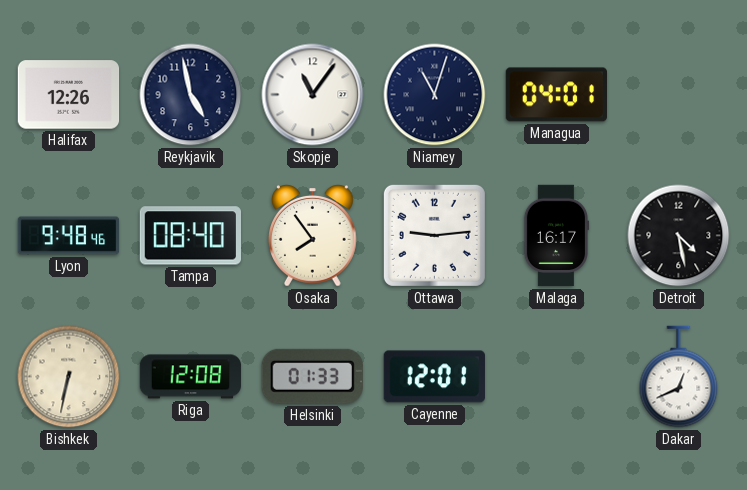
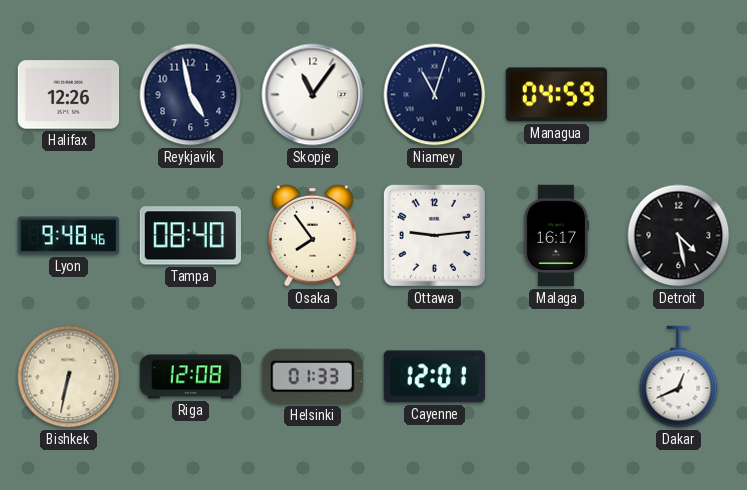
Managua: 04:01 -> 04:59
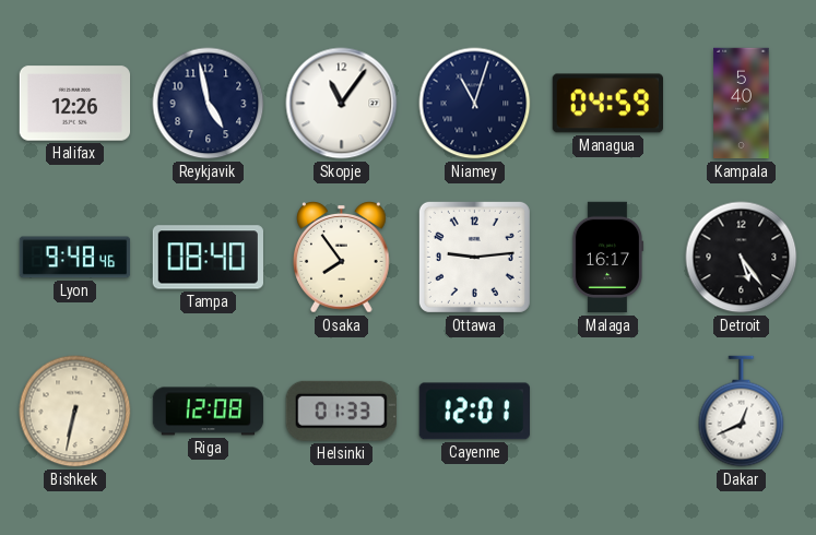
Kampala: none -> 5:40
Detroit: 4:28 -> 5:24
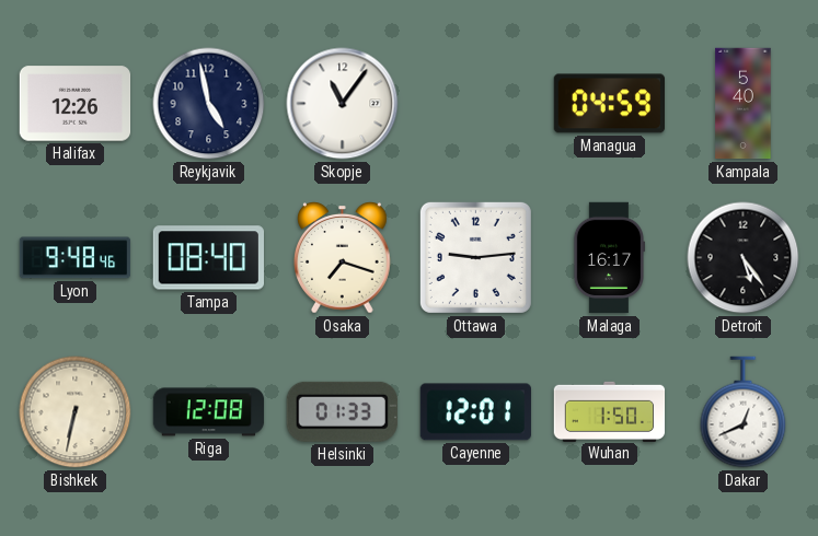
Niamey: 11:03 -> none
Osaka: 7:54 -> 7:18
Wuhan: none -> 1:50
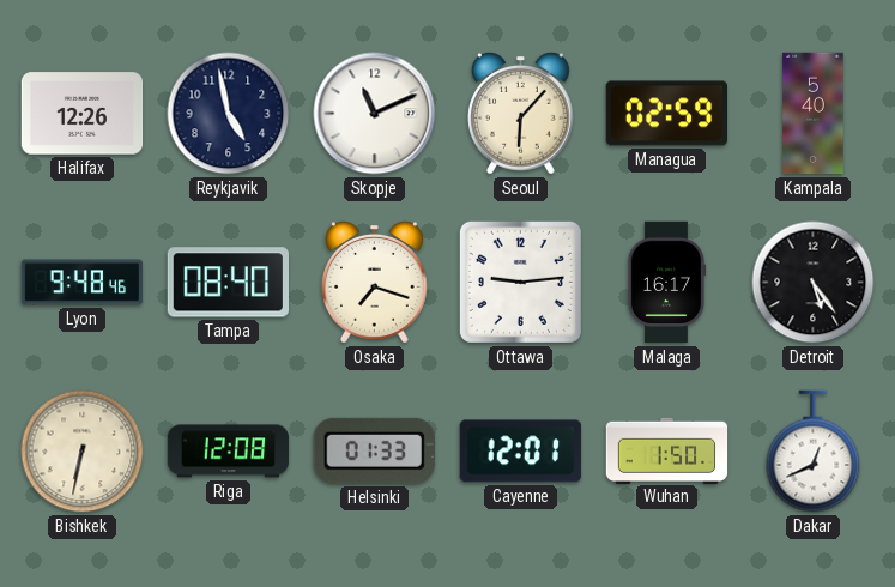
Skopje: 11:06 -> 11:11
Seoul: none -> 6:07
Managua: 04:59 -> 02:59
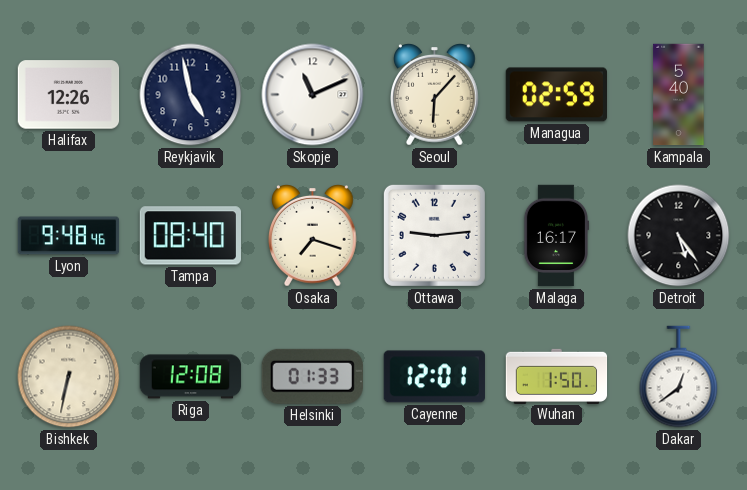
Dakar: 12:41 -> 12:39
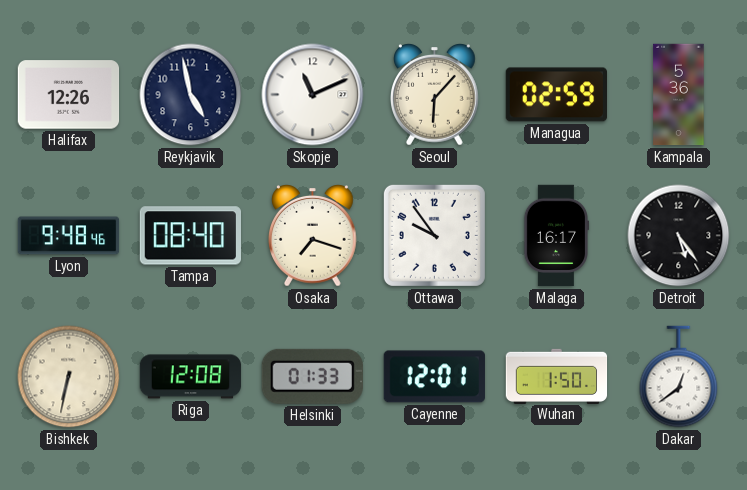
Kampala: 5:40 -> 5:36
Ottawa: 9:14 -> 9:54
